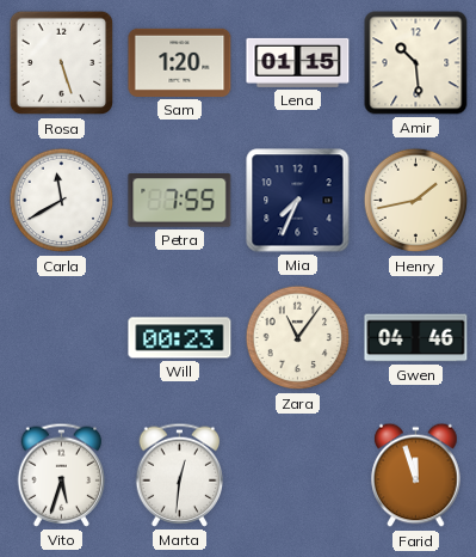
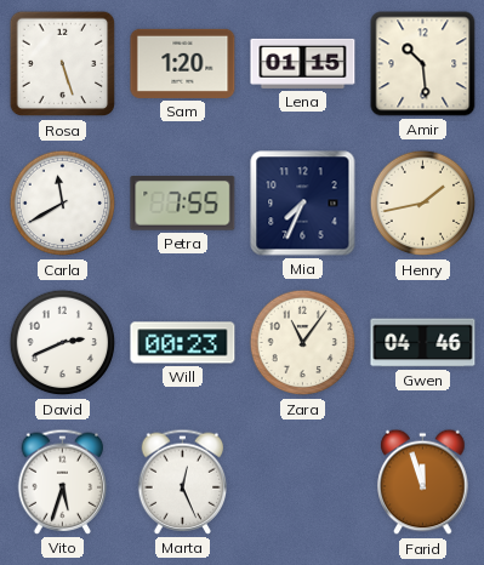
David: none -> 2:41
Marta: 12:31 -> 12:26
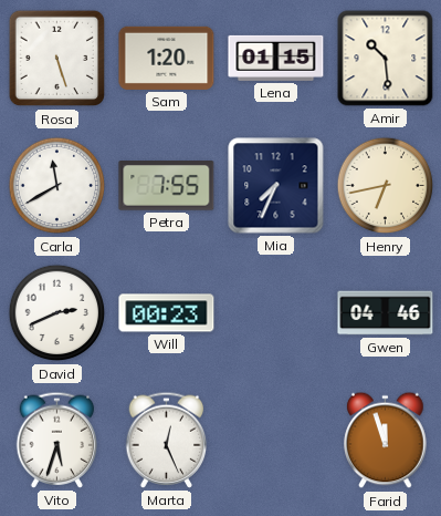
Henry: 1:43 -> 6:43
Zara: 11:06 -> none
